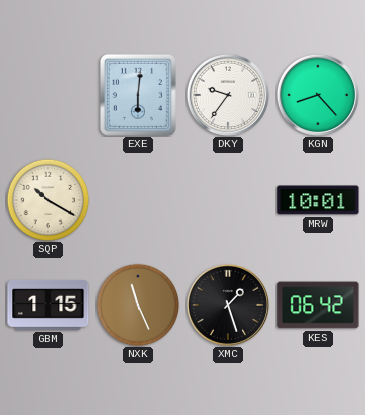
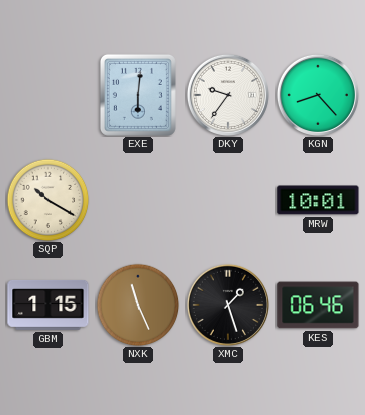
KES: 06:42 -> 06:46
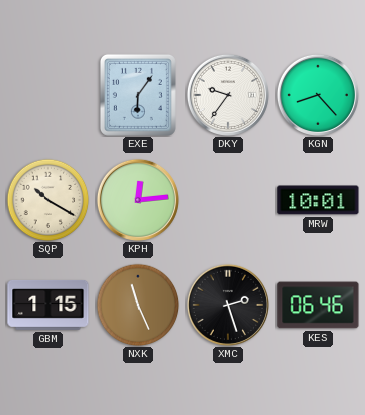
EXE: 6:01 -> 6:06
KPH: none -> 12:14
XMC: 1:27 -> 2:27
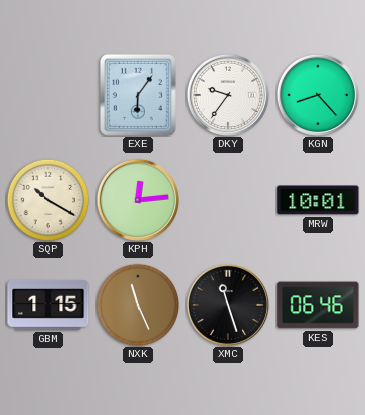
XMC: 2:27 -> 11:27
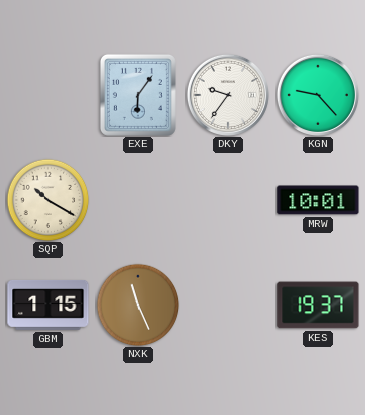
KGN: 8:23 -> 9:23
KPH: 12:14 -> none
XMC: 11:27 -> none
KES: 06:46 -> 19:37
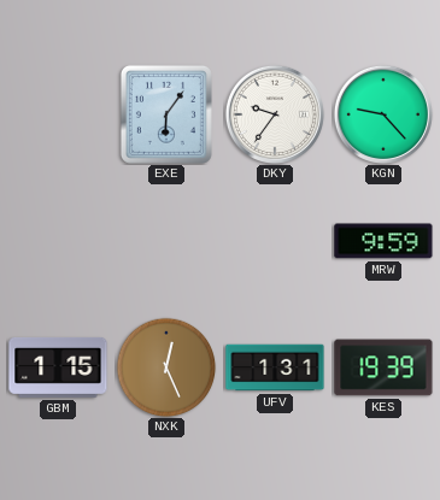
SQP: 10:20 -> none
MRW: 10:01 -> 9:59
NXK: 11:26 -> 12:26
UFV: none -> 1:31
KES: 19:37 -> 19:39
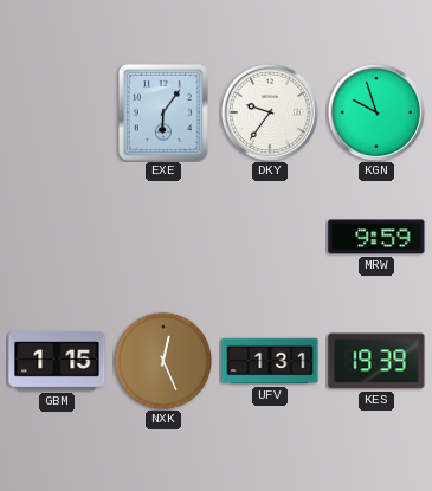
KGN: 9:23 -> 9:57
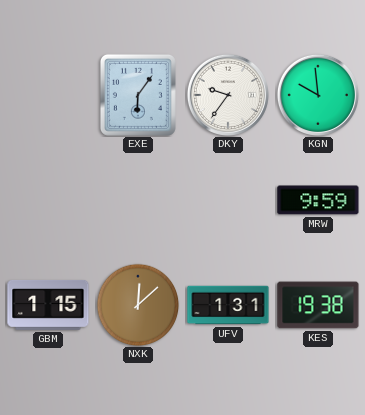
KGN: 9:57 -> 9:59
NXK: 12:26 -> 12:08
KES: 19:39 -> 19:38
